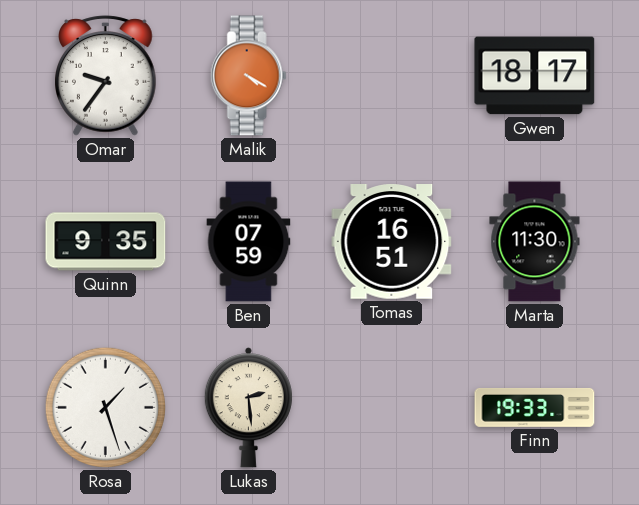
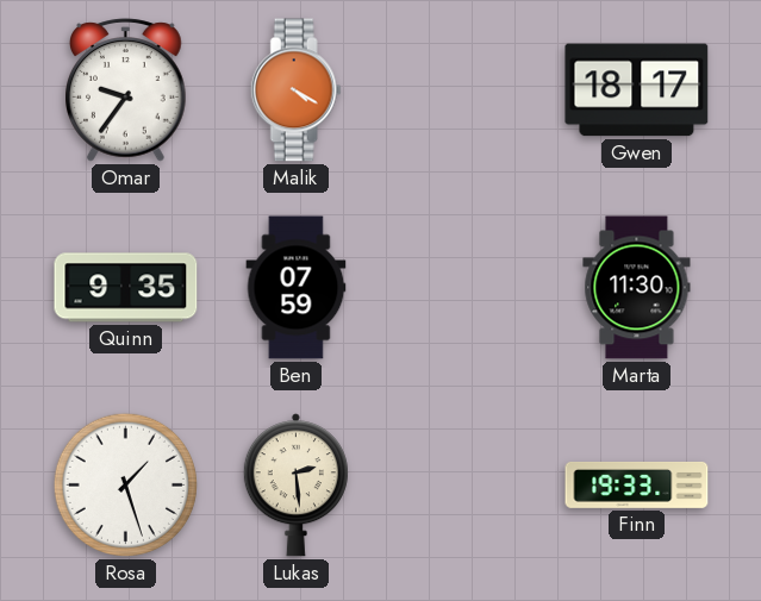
Tomas: 16:51 -> none
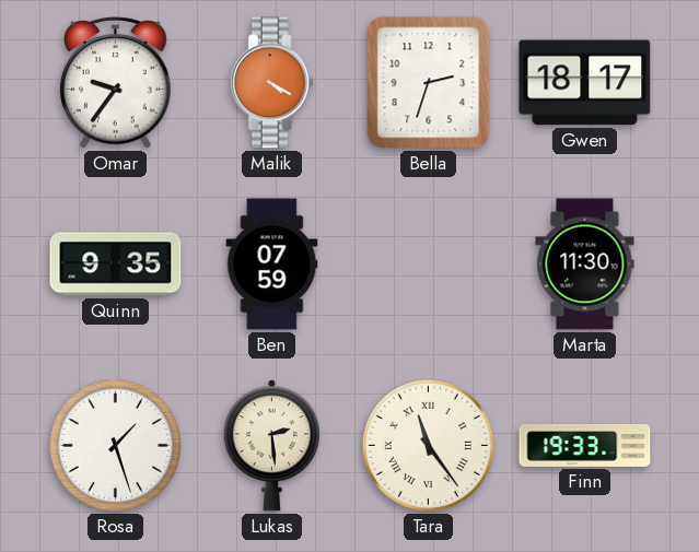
Bella: none -> 2:33
Tara: none -> 11:24
